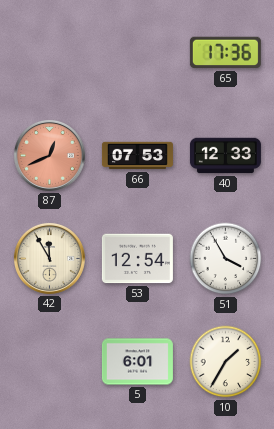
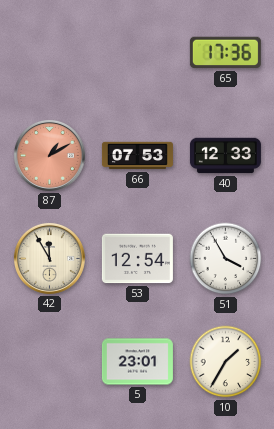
87: 12:41 -> 1:10
5: 6:01 -> 23:01
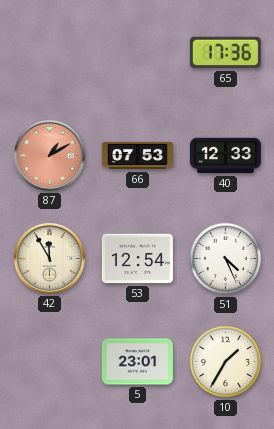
51: 3:55 -> 4:26
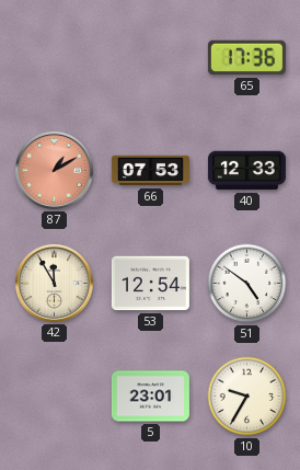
51: 4:26 -> 4:51
10: 1:35 -> 9:35
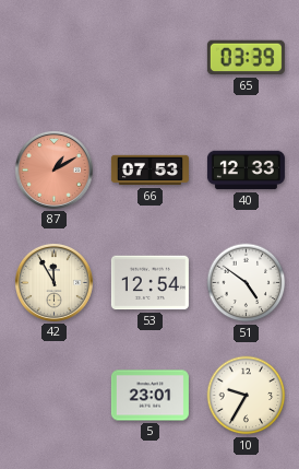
65: 17:36 -> 03:39
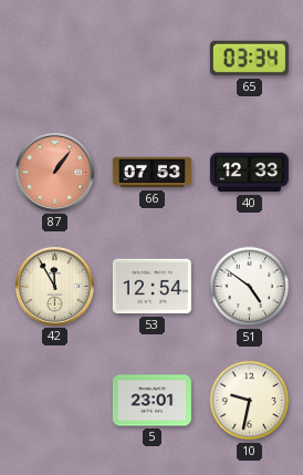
65: 03:39 -> 03:34
87: 1:10 -> 1:06
10: 9:35 -> 9:32
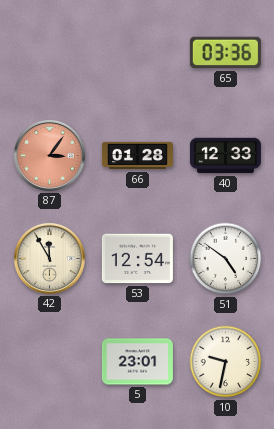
65: 03:34 -> 03:36
87: 1:06 -> 3:06
66: 07:53 -> 01:28
